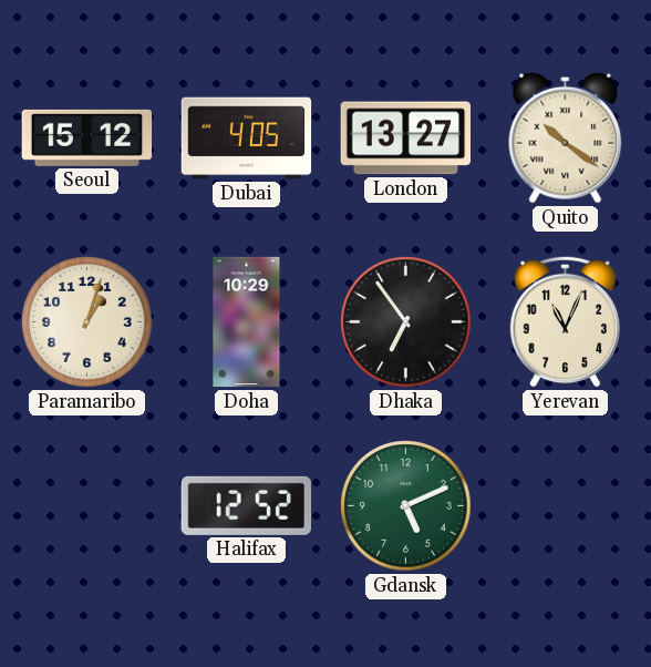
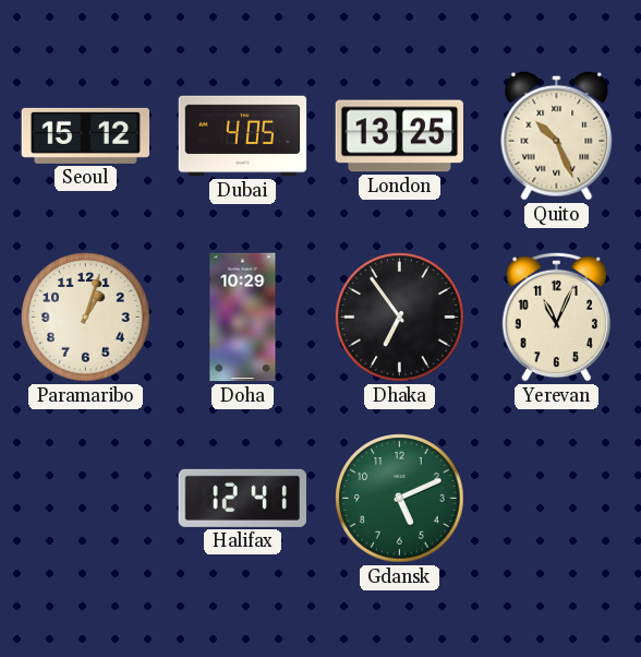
London: 13:27 -> 13:25
Quito: 10:21 -> 10:26
Halifax: 12:52 -> 12:41
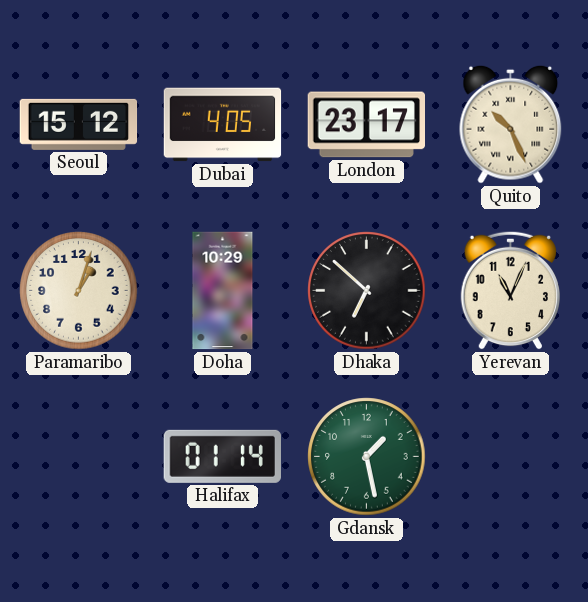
London: 13:25 -> 23:17
Dhaka: 6:54 -> 6:52
Halifax: 12:41 -> 01:14
Gdansk: 5:11 -> 1:28
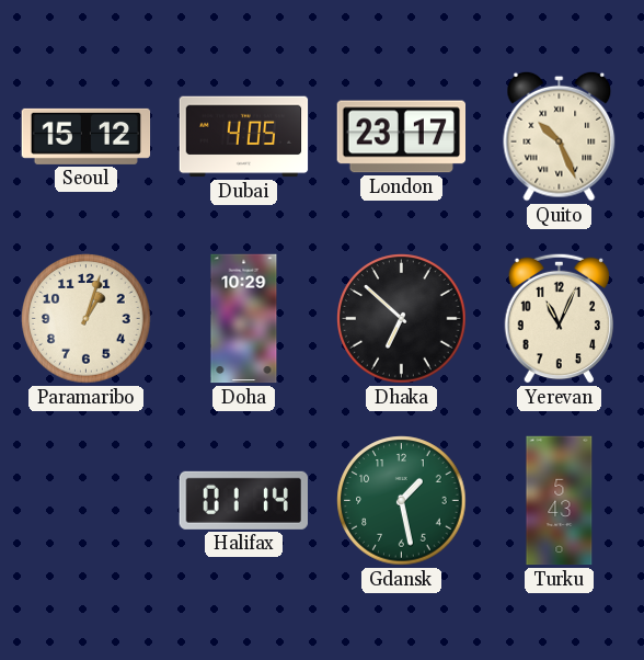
Turku: none -> 5:43
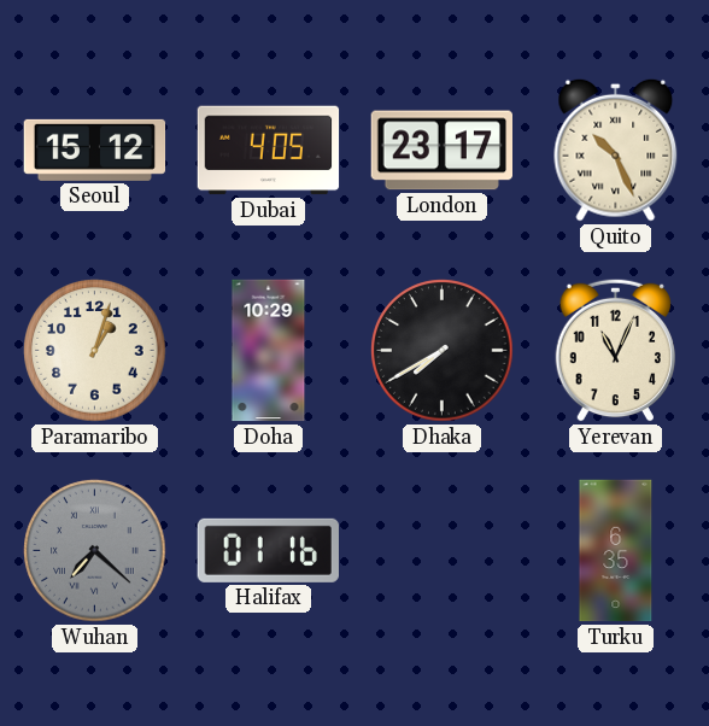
Dhaka: 6:52 -> 7:40
Wuhan: none -> 7:22
Halifax: 01:14 -> 01:16
Gdansk: 1:28 -> none
Turku: 5:43 -> 6:35
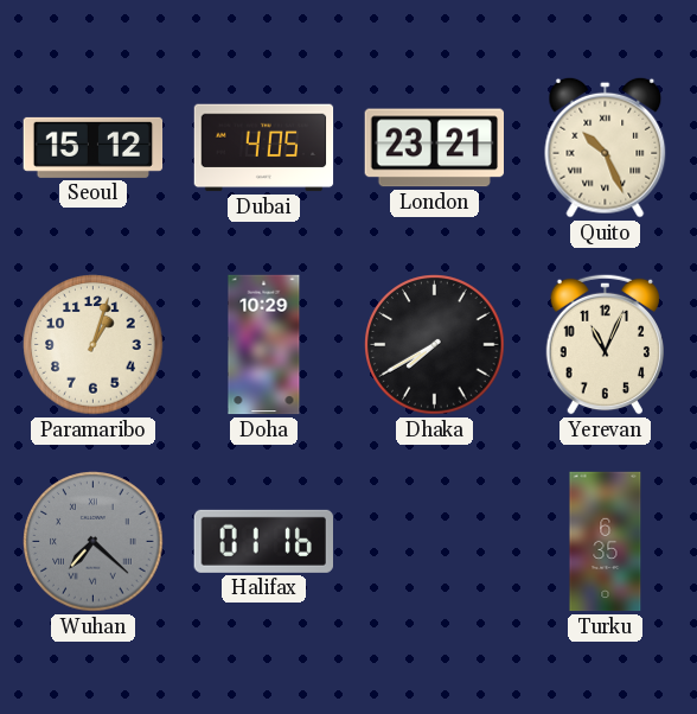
London: 23:17 -> 23:21
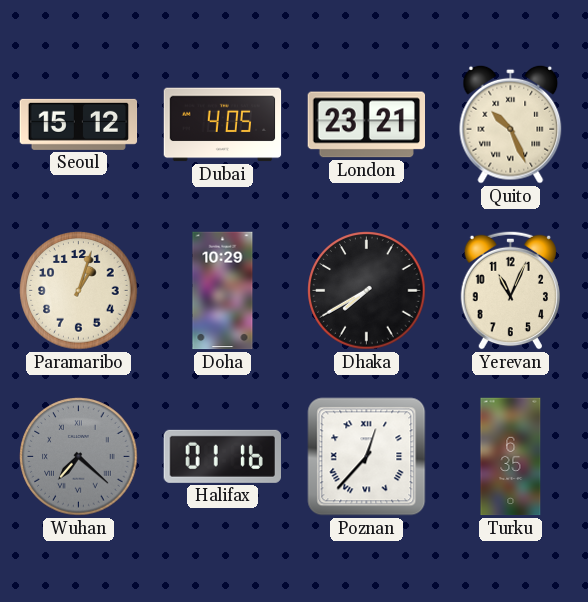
Poznan: none -> 12:37
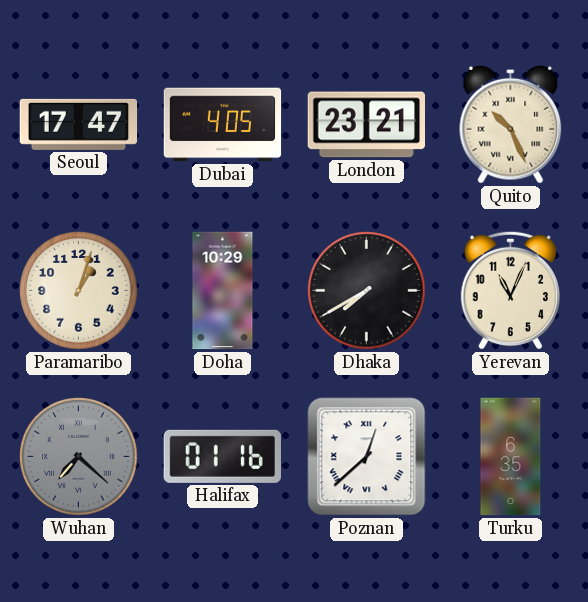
Seoul: 15:12 -> 17:47
Poznan: 12:37 -> 12:38
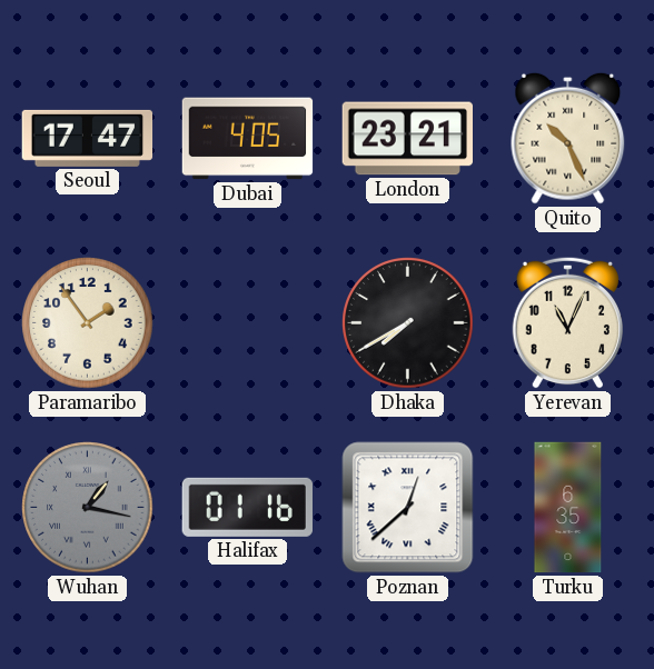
Paramaribo: 1:03 -> 1:54
Doha: 10:29 -> none
Wuhan: 7:22 -> 1:17
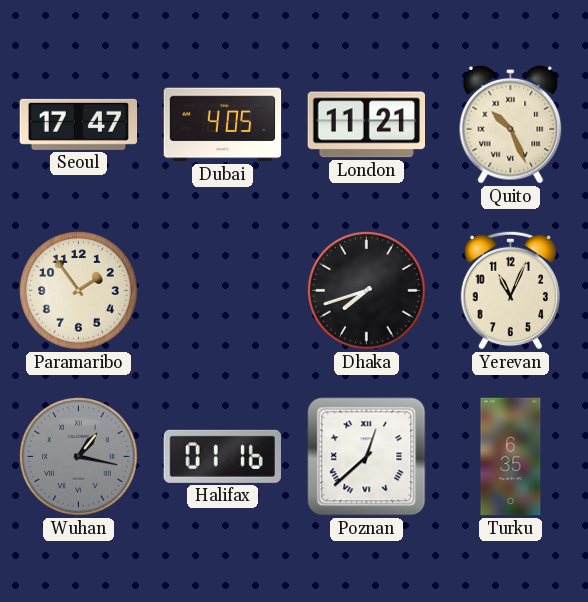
London: 23:21 -> 11:21
Dhaka: 7:40 -> 7:42
